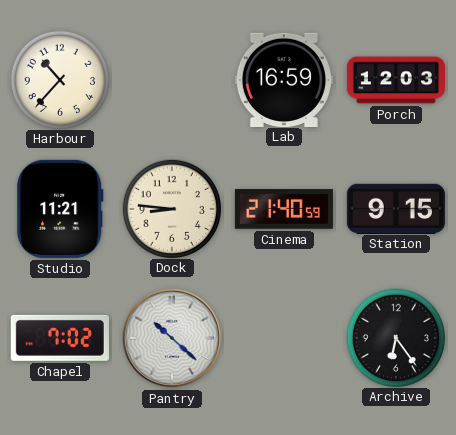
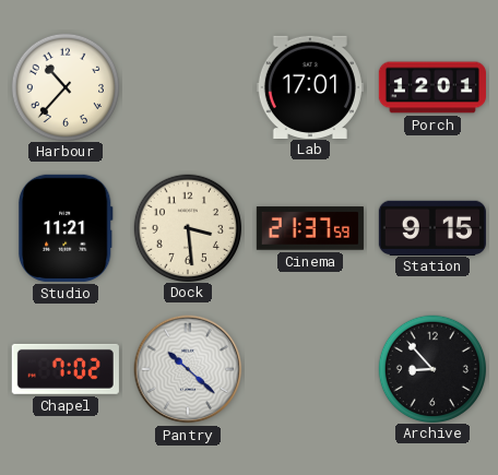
Lab: 16:59 -> 17:01
Porch: 12:03 -> 12:01
Dock: 8:46 -> 3:29
Cinema: 21:40 -> 21:37
Archive: 6:24 -> 8:53
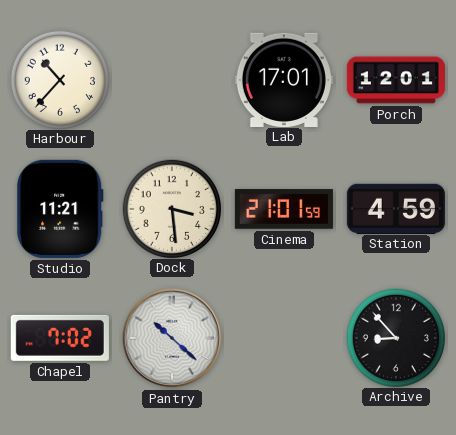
Cinema: 21:37 -> 21:01
Station: 9:15 -> 4:59
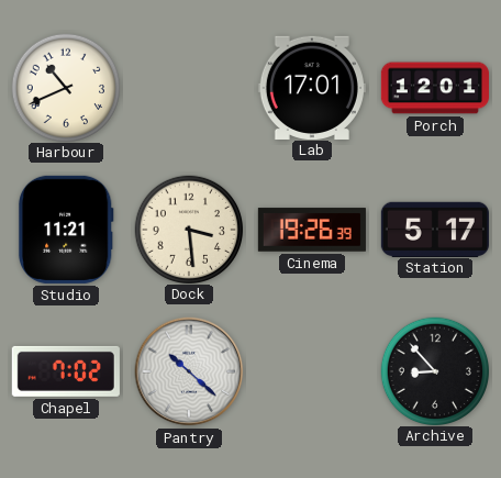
Harbour: 10:37 -> 10:41
Cinema: 21:01 -> 19:26
Station: 4:59 -> 5:17
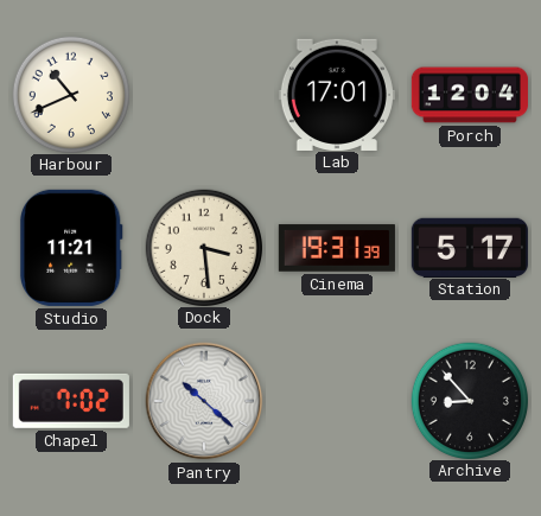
Porch: 12:01 -> 12:04
Cinema: 19:26 -> 19:31
